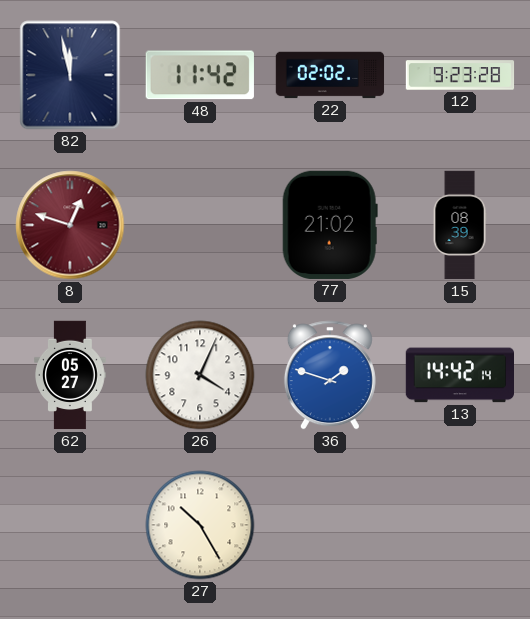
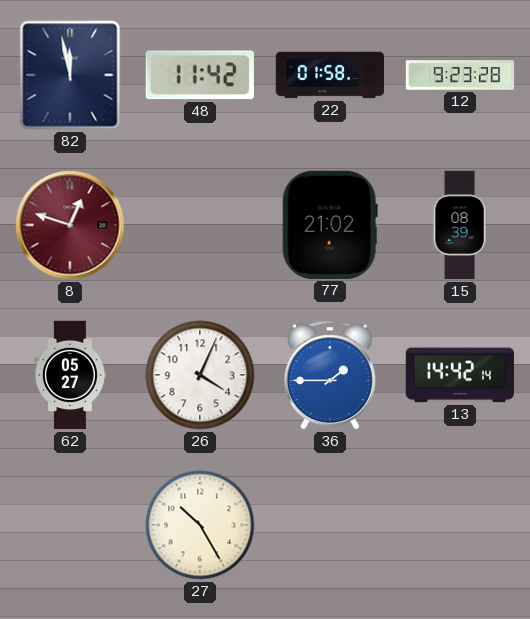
22: 02:02 -> 01:58
36: 1:48 -> 1:45
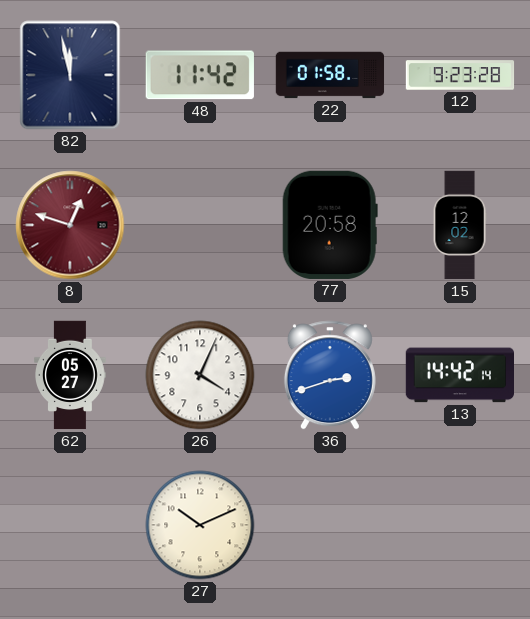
77: 21:02 -> 20:58
15: 08:39 -> 12:02
36: 1:45 -> 2:42
27: 10:25 -> 10:11
